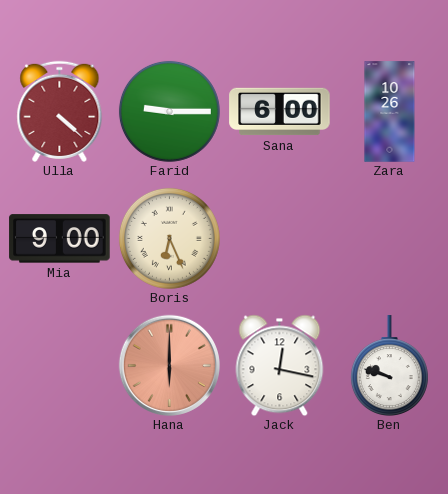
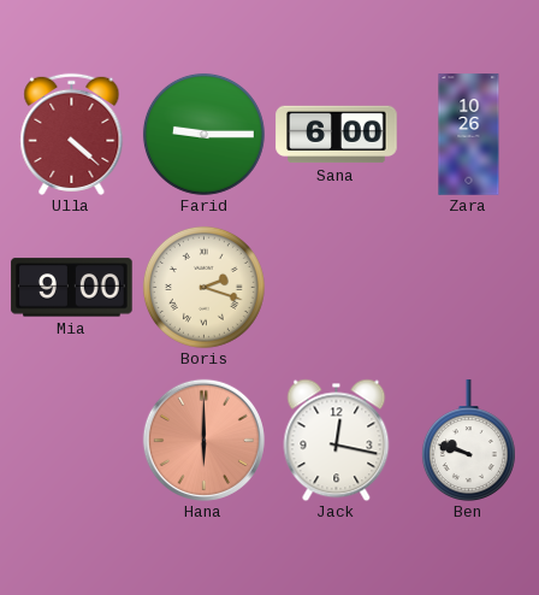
Boris: 6:26 -> 2:18
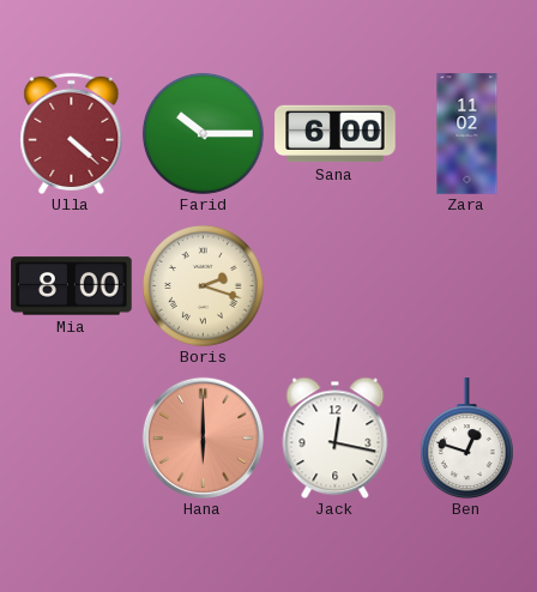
Farid: 9:15 -> 10:15
Zara: 10:26 -> 11:02
Mia: 9:00 -> 8:00
Ben: 9:48 -> 12:48
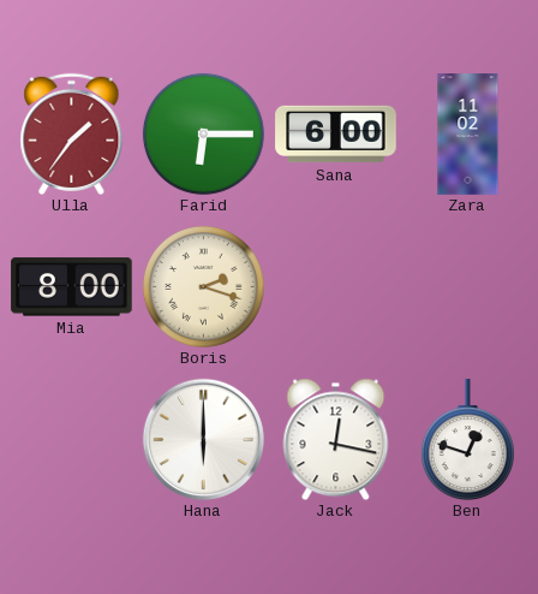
Ulla: 4:22 -> 1:36
Farid: 10:15 -> 6:15
Hana dial: salmon -> white
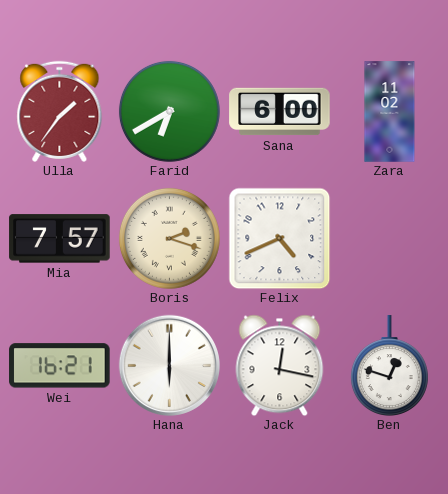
Farid: 6:15 -> 6:40
Mia: 8:00 -> 7:57
Felix: none -> 4:41
Wei: none -> 16:21
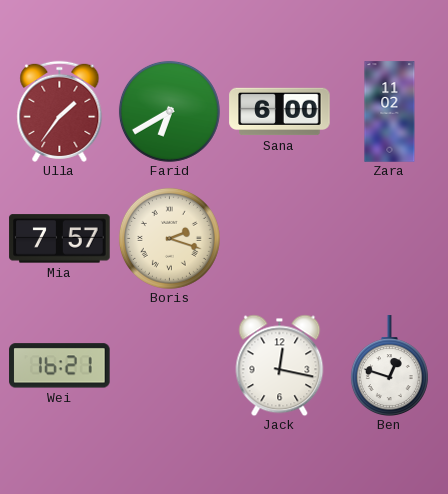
Felix: 4:41 -> none
Hana: 6:00 -> none
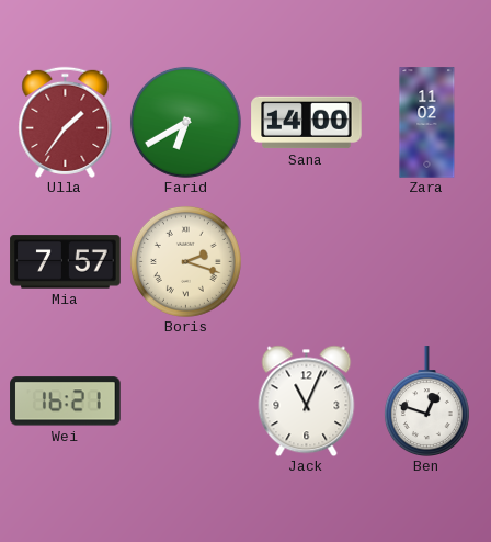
Sana: 6:00 -> 14:00
Jack: 12:17 -> 11:04
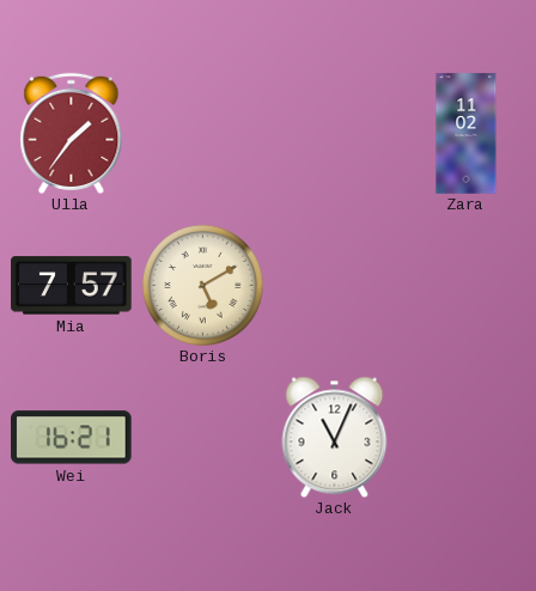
Farid: 6:40 -> none
Sana: 14:00 -> none
Boris: 2:18 -> 5:10
Ben: 12:48 -> none
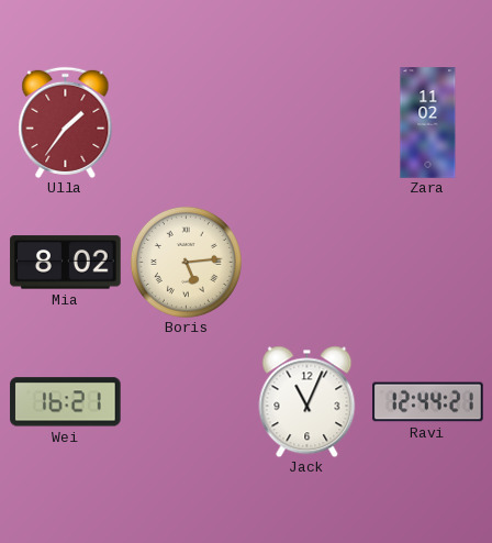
Mia: 7:57 -> 8:02
Boris: 5:10 -> 5:14
Ravi: none -> 12:44
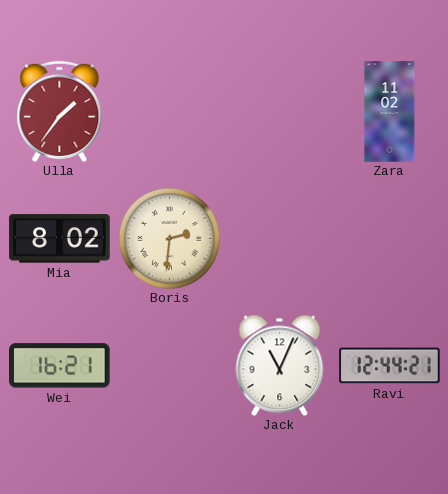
Boris: 5:14 -> 2:31
